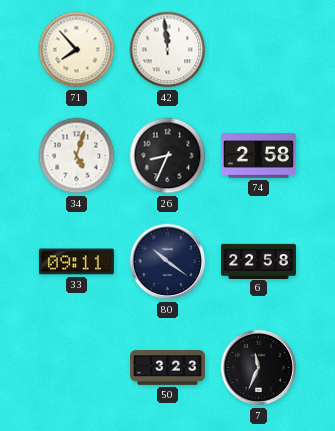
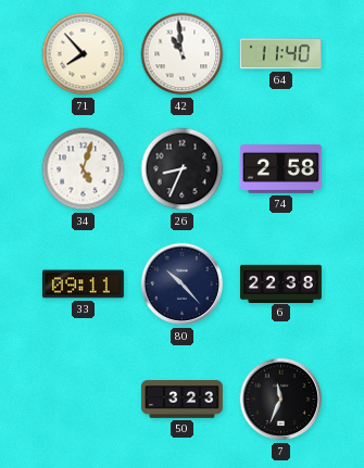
42: 11:59 -> 10:59
64: none -> 11:40
80: 10:21 -> 10:23
6: 22:58 -> 22:38
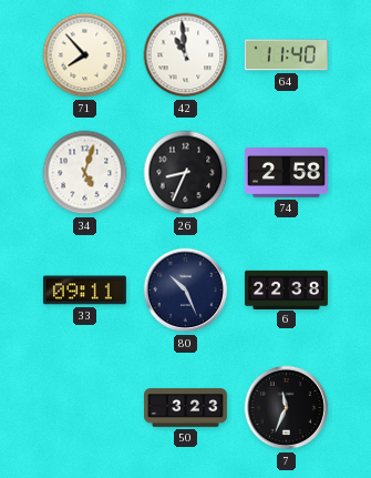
80: 10:23 -> 10:26
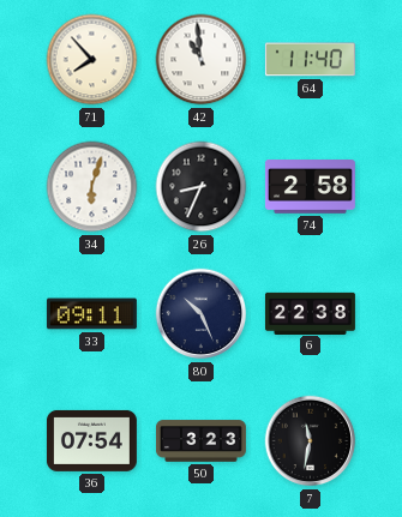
34: 5:03 -> 6:03
36: none -> 07:54
7: 11:34 -> 11:32
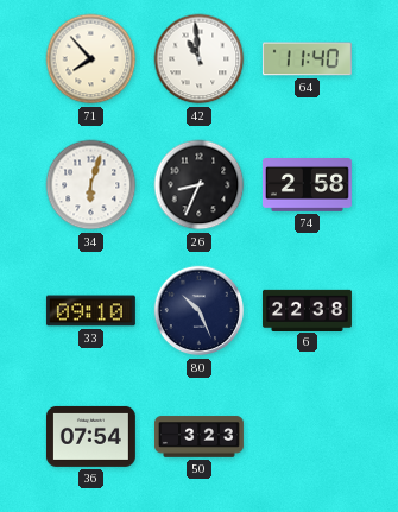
33: 09:11 -> 09:10
7: 11:32 -> none
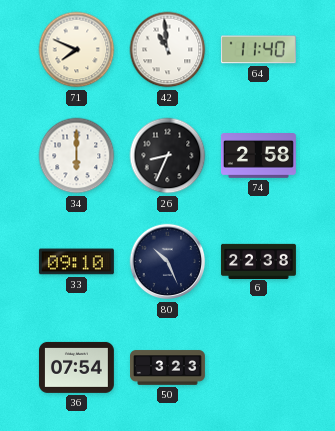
71: 7:53 -> 7:49
34: 6:03 -> 6:00
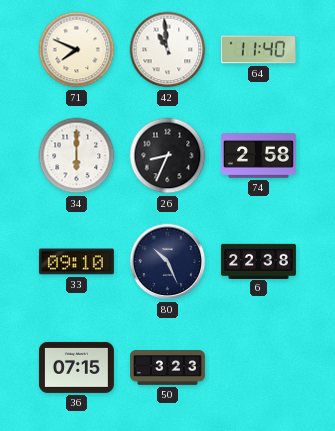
36: 07:54 -> 07:15
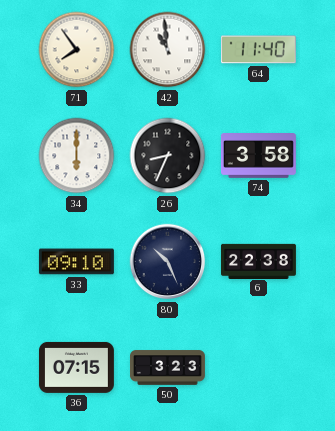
71: 7:49 -> 7:54
74: 2:58 -> 3:58
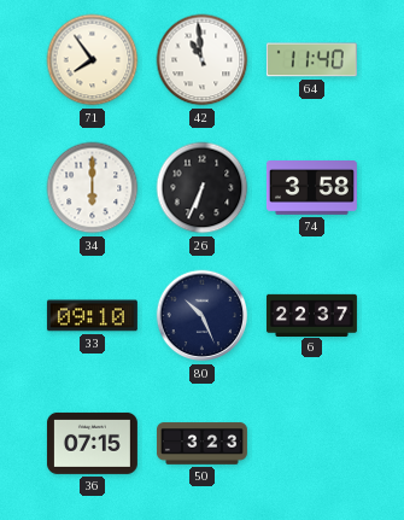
26: 8:34 -> 6:34
6: 22:38 -> 22:37
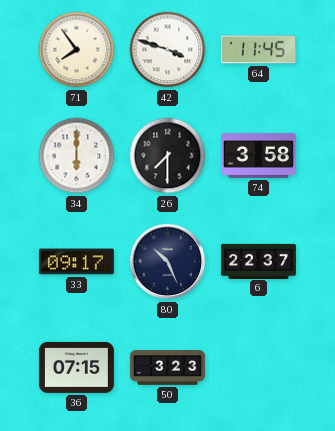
42: 10:59 -> 3:48
64: 11:40 -> 11:45
26: 6:34 -> 7:30
33: 09:10 -> 09:17
